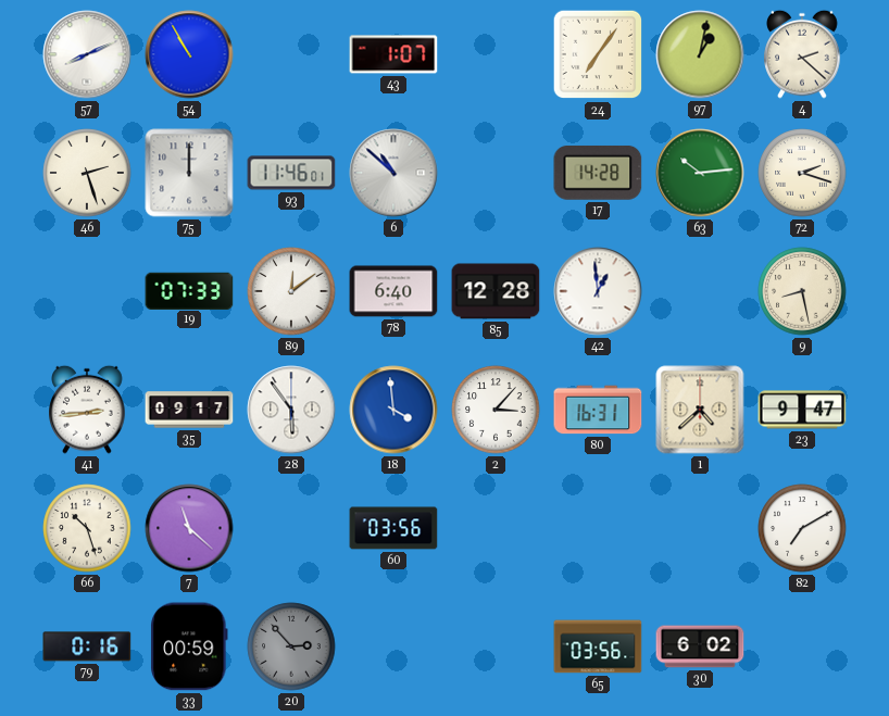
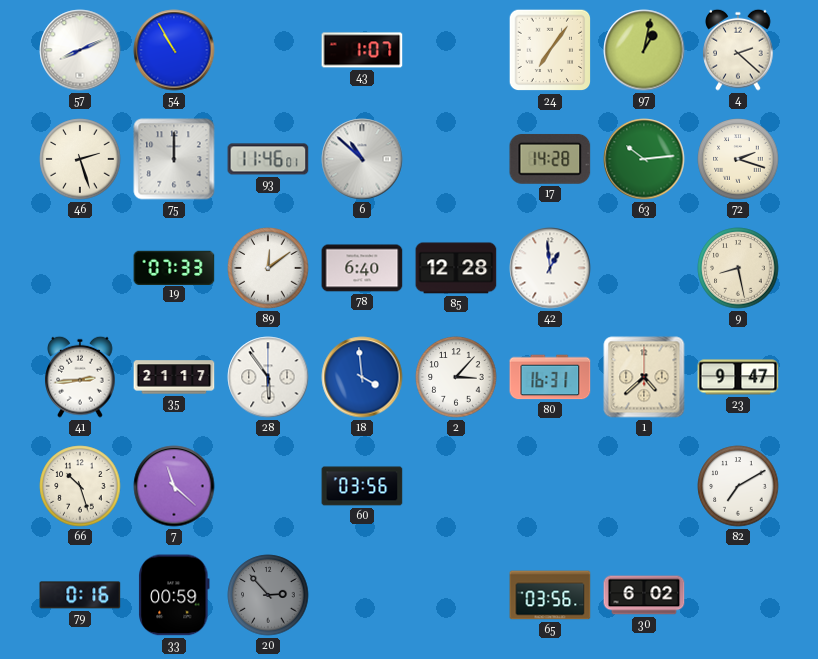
35: 09:17 -> 21:17
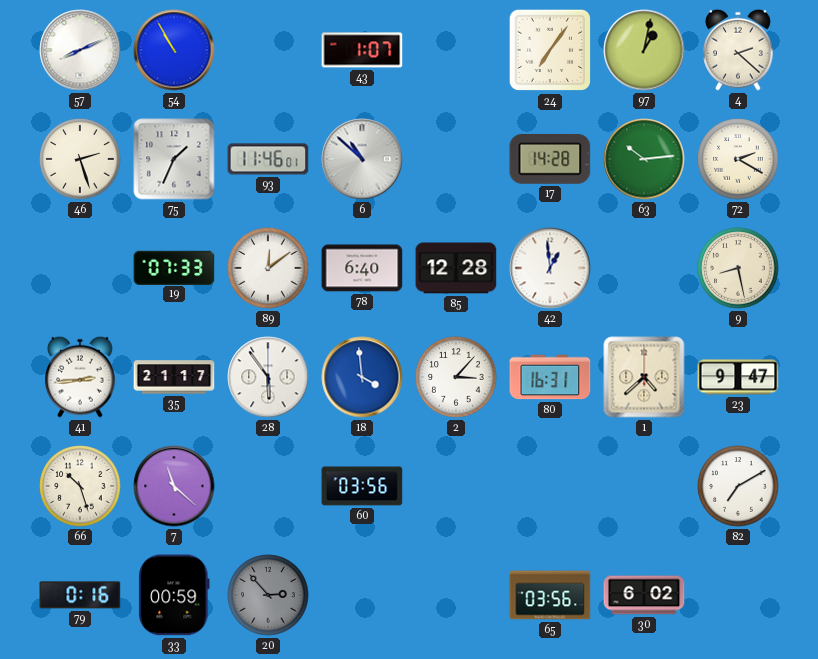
75: 12:00 -> 1:34
72: 2:18 -> 2:20
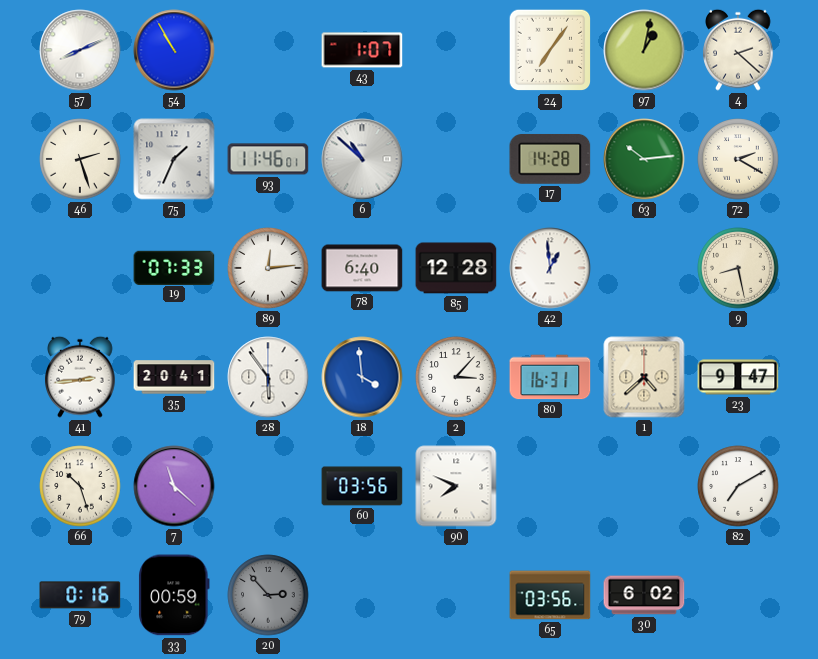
89: 12:09 -> 12:14
35: 21:17 -> 20:41
90: none -> 7:49
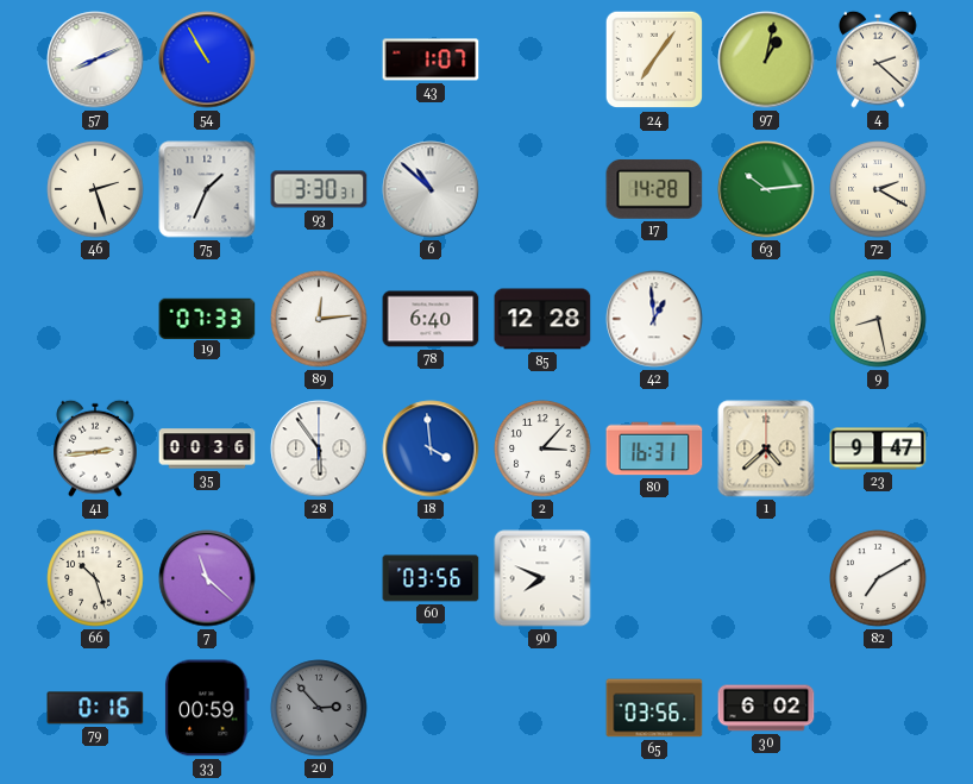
93: 11:46 -> 3:30
35: 20:41 -> 00:36
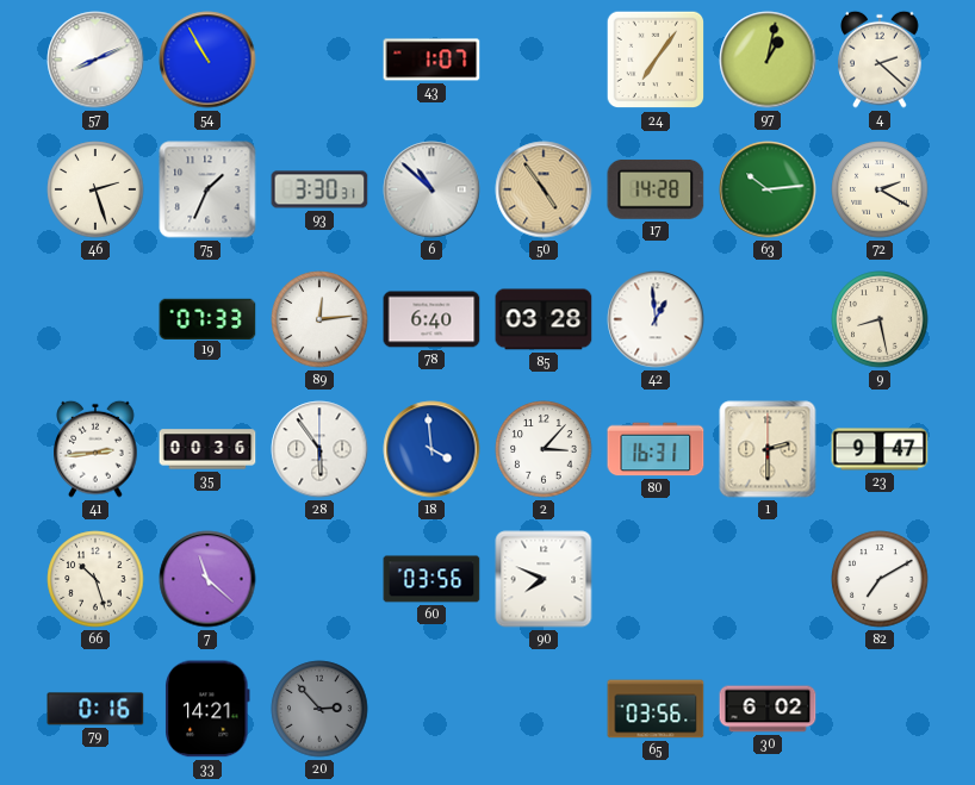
50: none -> 4:54
85: 12:28 -> 03:28
1: 4:38 -> 2:30
33: 00:59 -> 14:21
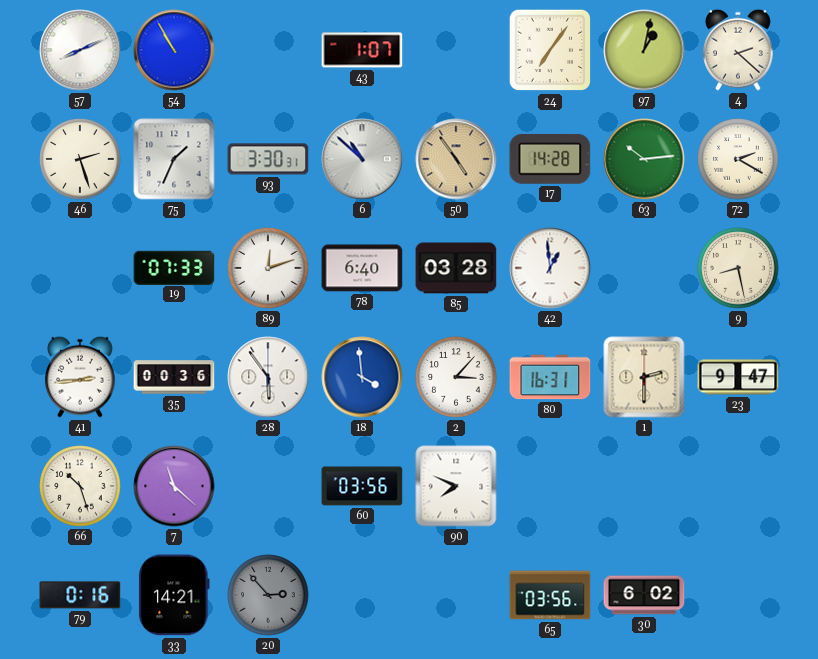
89: 12:14 -> 12:12
82: 7:10 -> none
